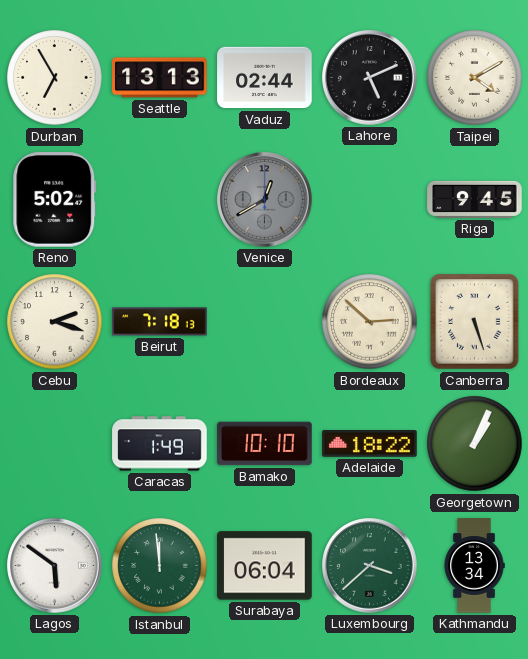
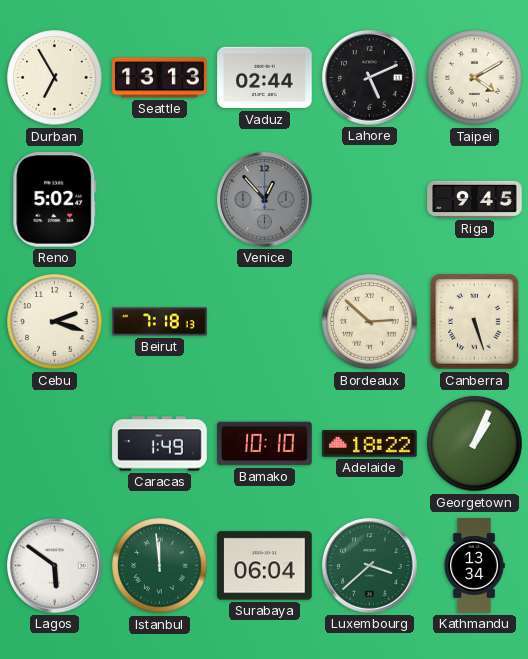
Venice: 12:40 -> 12:53
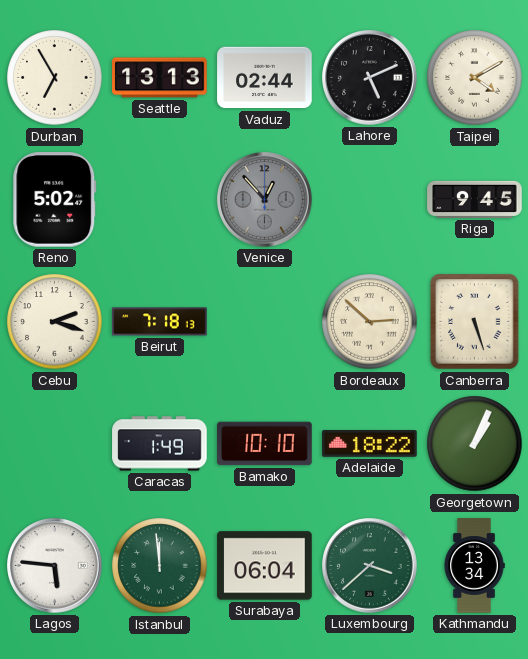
Lagos: 5:51 -> 5:46
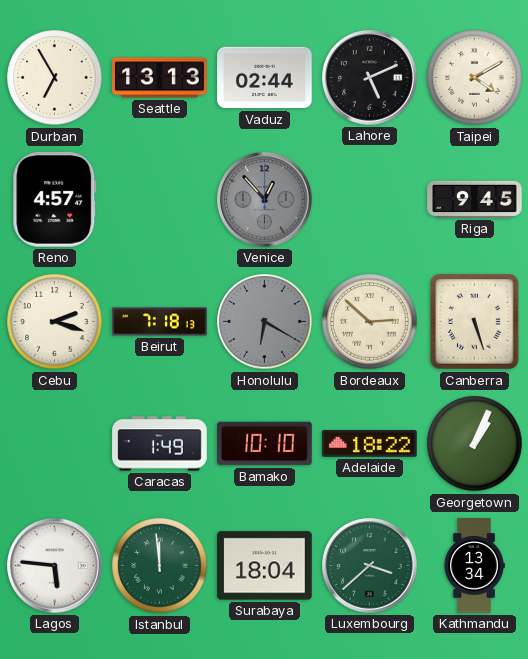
Reno: 5:02 -> 4:57
Honolulu: none -> 6:20
Surabaya: 06:04 -> 18:04
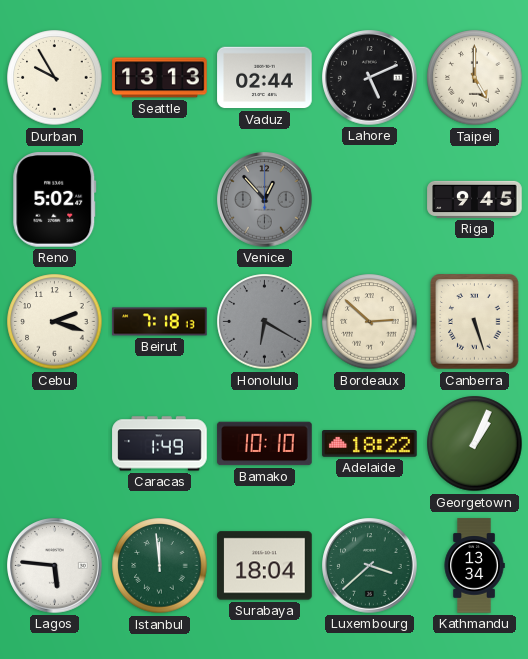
Durban: 6:55 -> 9:55
Taipei: 4:10 -> 5:00
Reno: 4:57 -> 5:02
